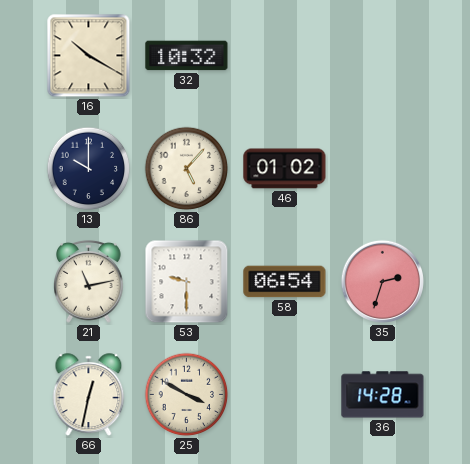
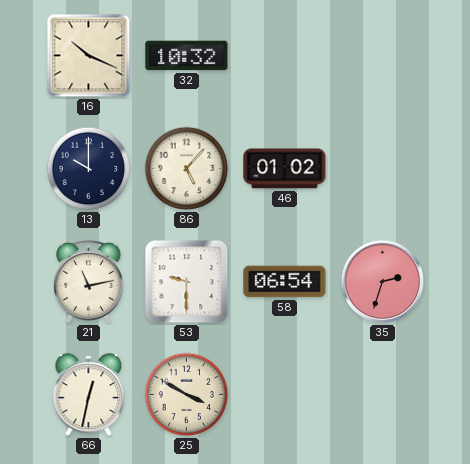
16: 10:20 -> 10:19
36: 14:28 -> none
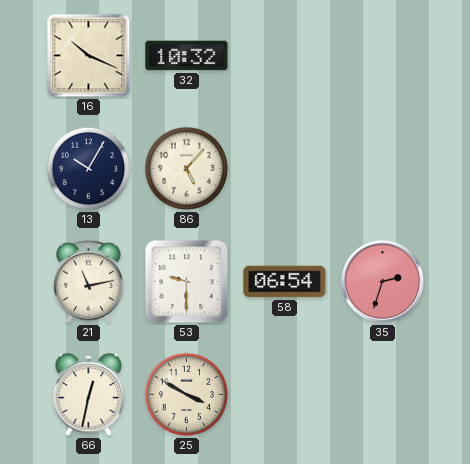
13: 10:00 -> 10:05
46: 01:02 -> none
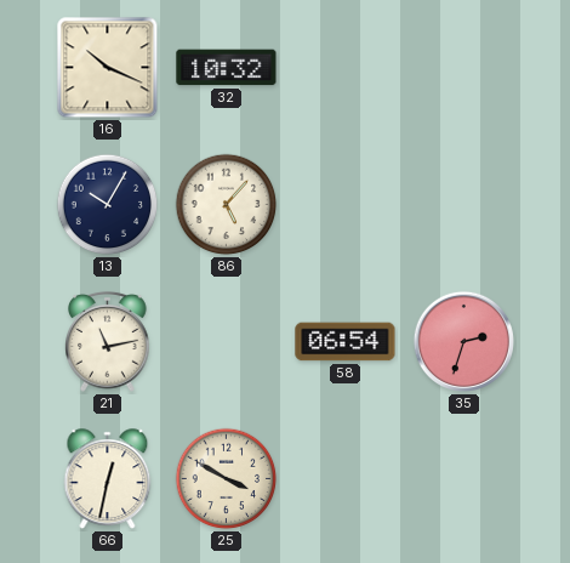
53: 9:30 -> none
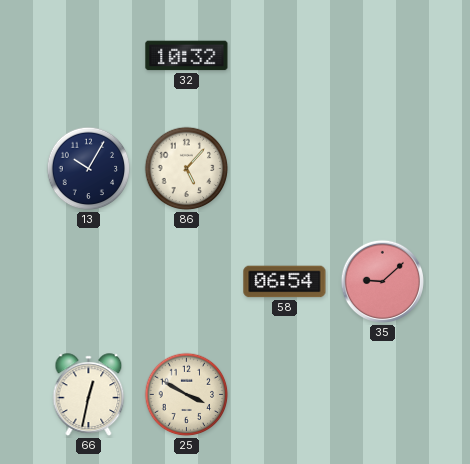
16: 10:19 -> none
21: 11:13 -> none
35: 2:33 -> 9:08
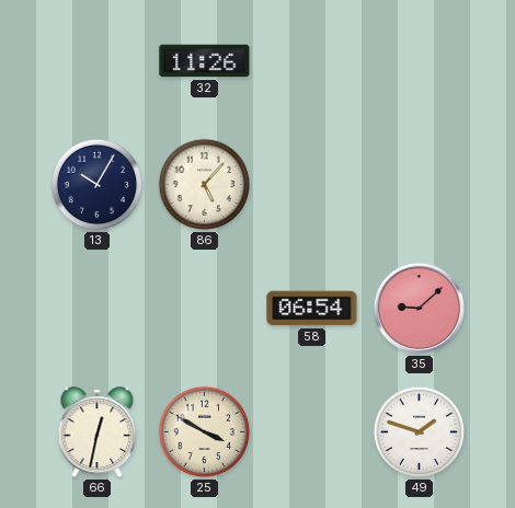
32: 10:32 -> 11:26
49: none -> 1:48
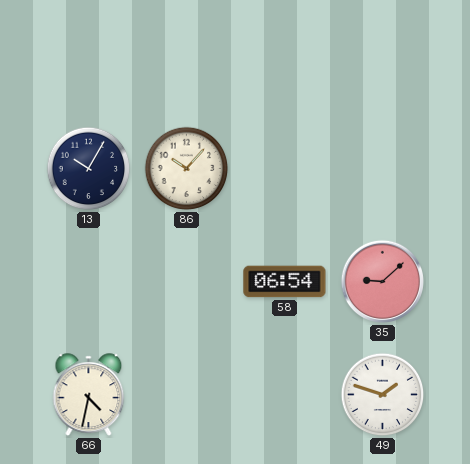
32: 11:26 -> none
86: 5:07 -> 10:07
66: 12:32 -> 4:32
25: 3:50 -> none
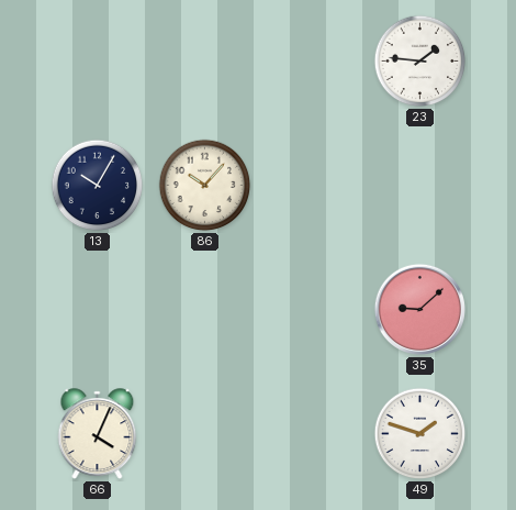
23: none -> 1:46
58: 06:54 -> none
66: 4:32 -> 4:04
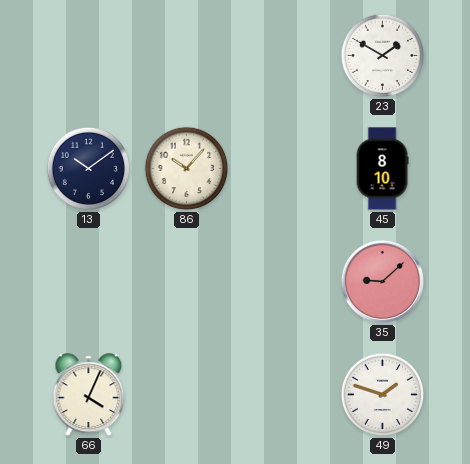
23: 1:46 -> 1:50
13: 10:05 -> 10:09
45: none -> 8:10
